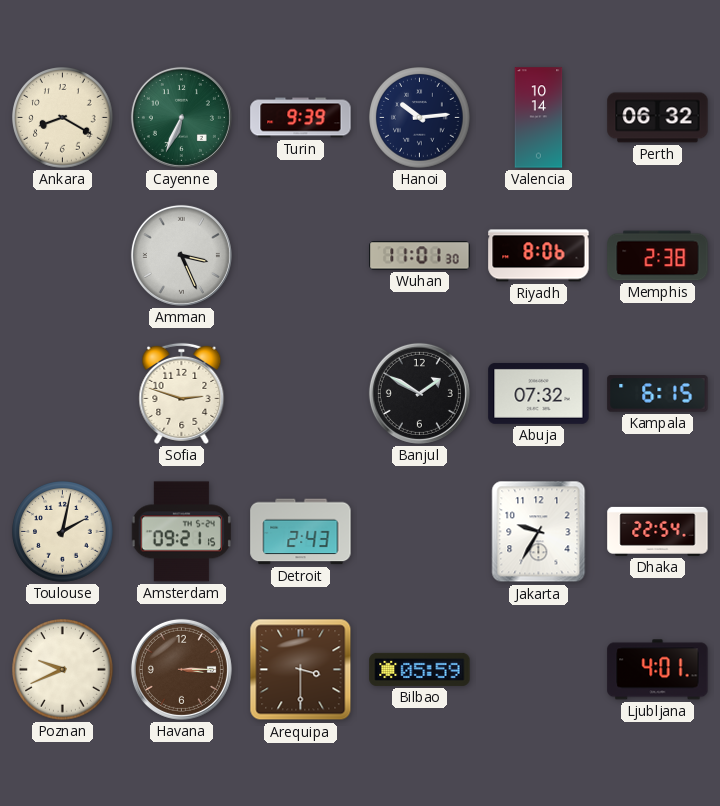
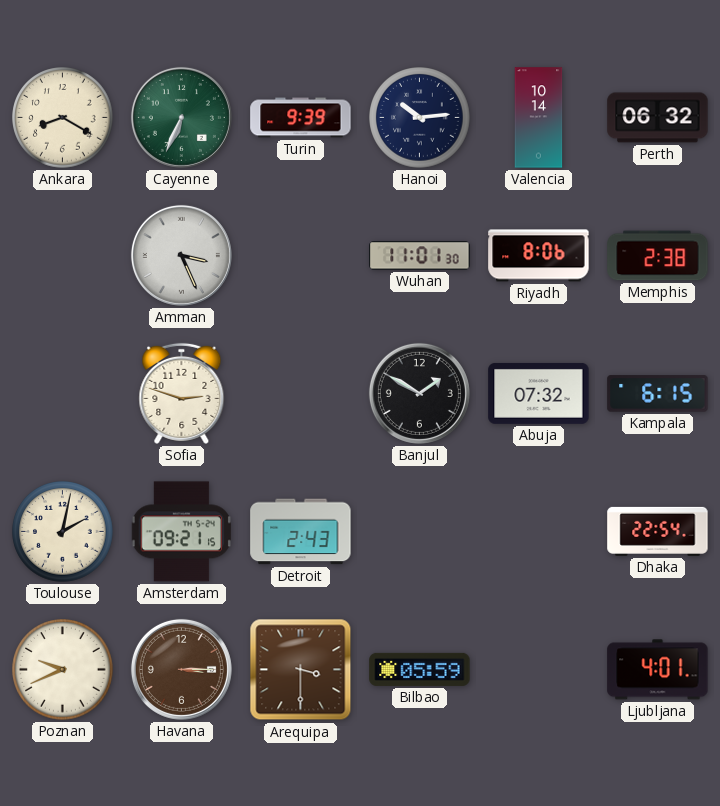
Jakarta: 9:35 -> none
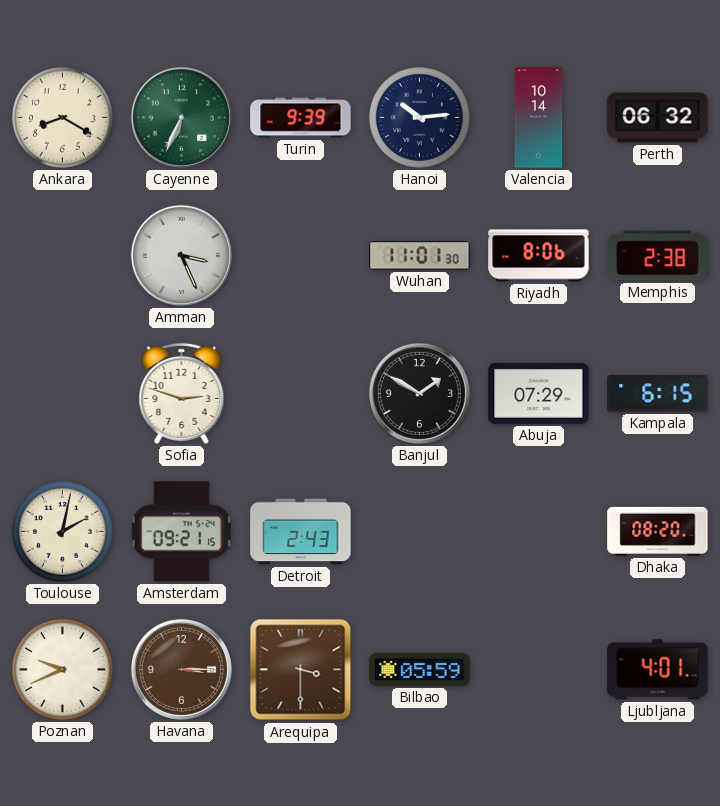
Abuja: 07:32 -> 07:29
Dhaka: 22:54 -> 08:20
